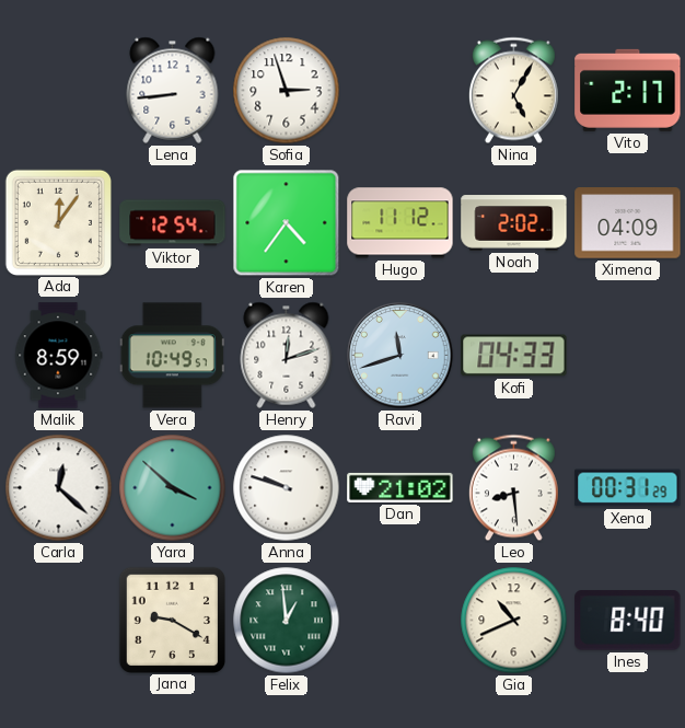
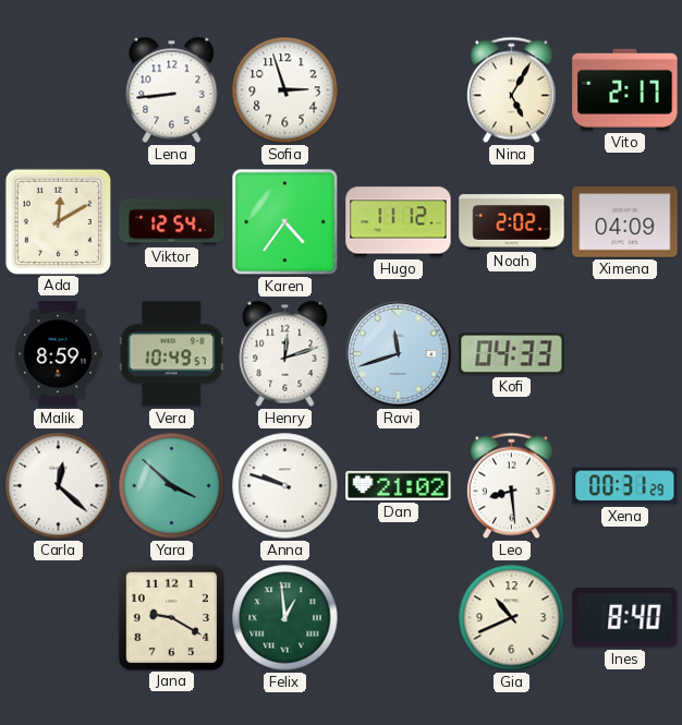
Ada: 12:06 -> 12:10
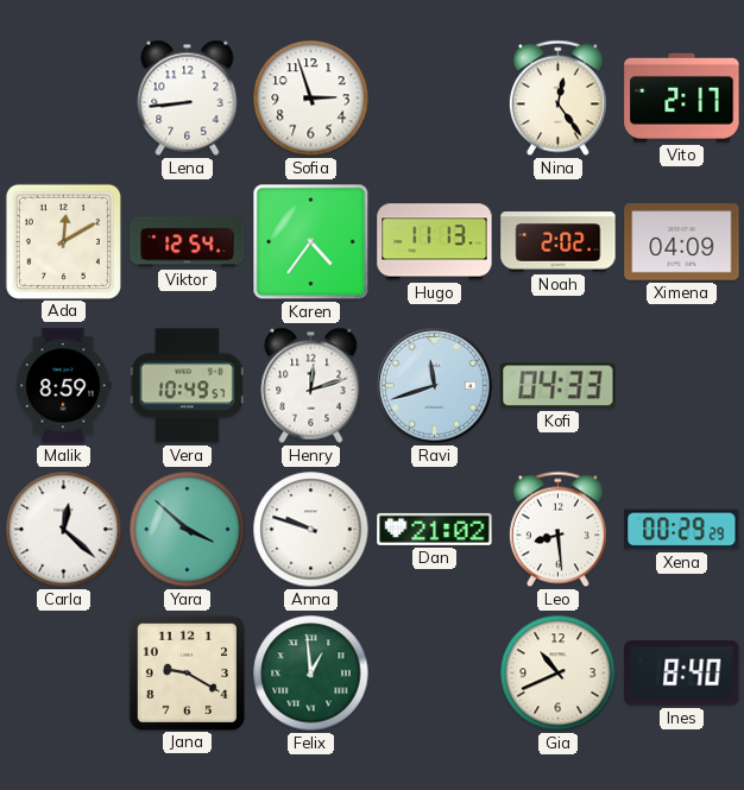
Nina: 5:05 -> 12:24
Hugo: 11:12 -> 11:13
Xena: 00:31 -> 00:29
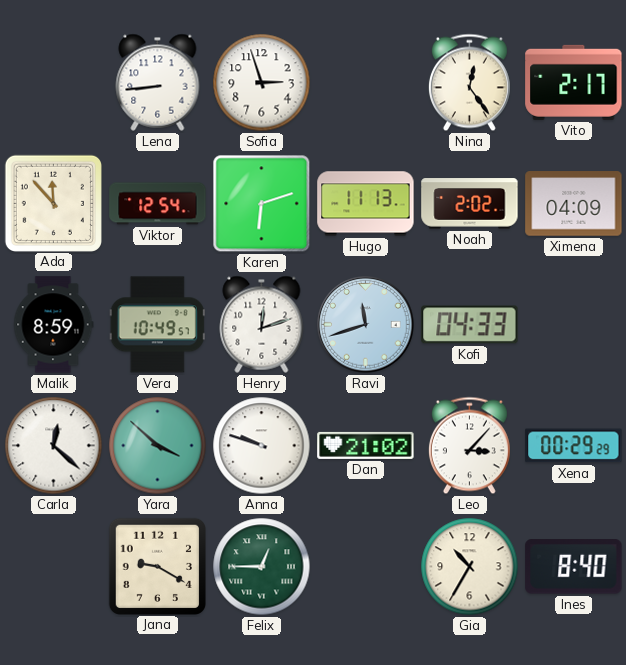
Ada: 12:10 -> 11:53
Karen: 4:36 -> 6:12
Leo: 8:29 -> 3:07
Felix: 12:59 -> 12:45
Gia: 10:41 -> 10:35
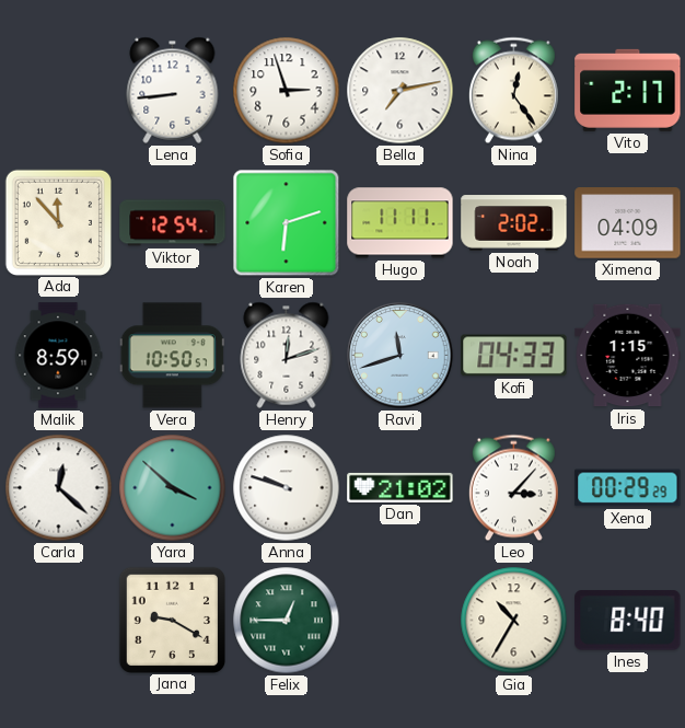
Bella: none -> 7:13
Hugo: 11:13 -> 11:11
Vera: 10:49 -> 10:50
Iris: none -> 1:15
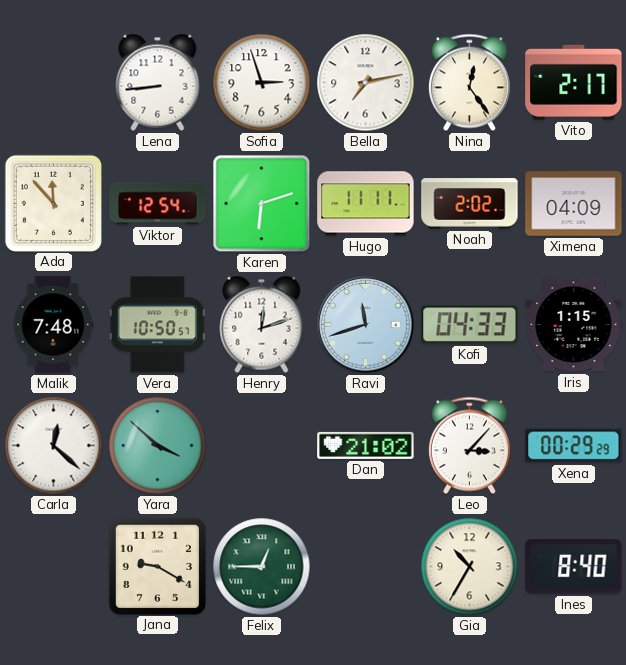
Malik: 8:59 -> 7:48
Anna: 9:48 -> none
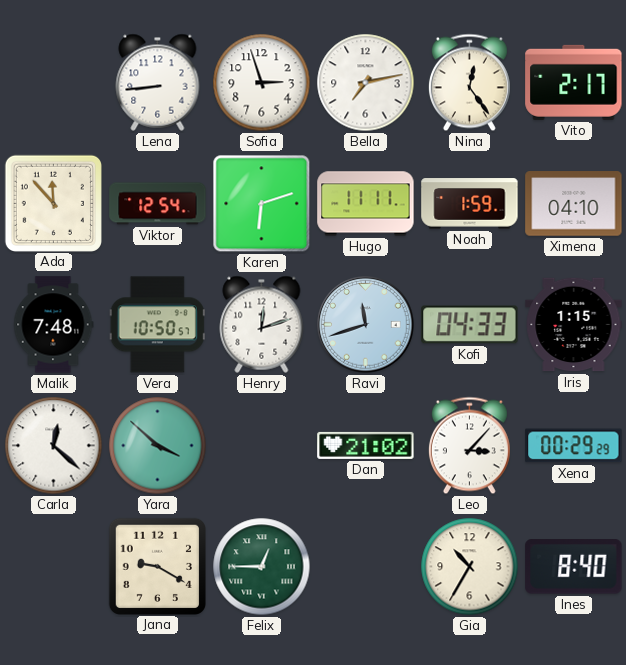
Noah: 2:02 -> 1:59
Ximena: 04:09 -> 04:10
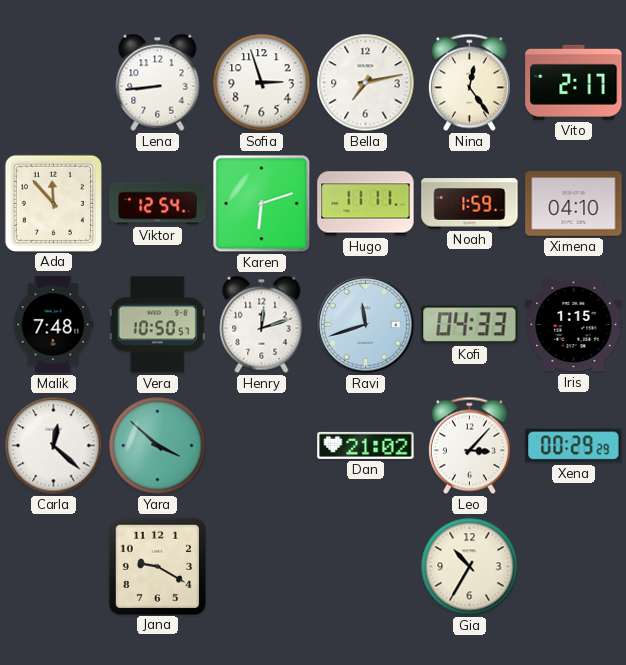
Felix: 12:45 -> none
Ines: 8:40 -> none
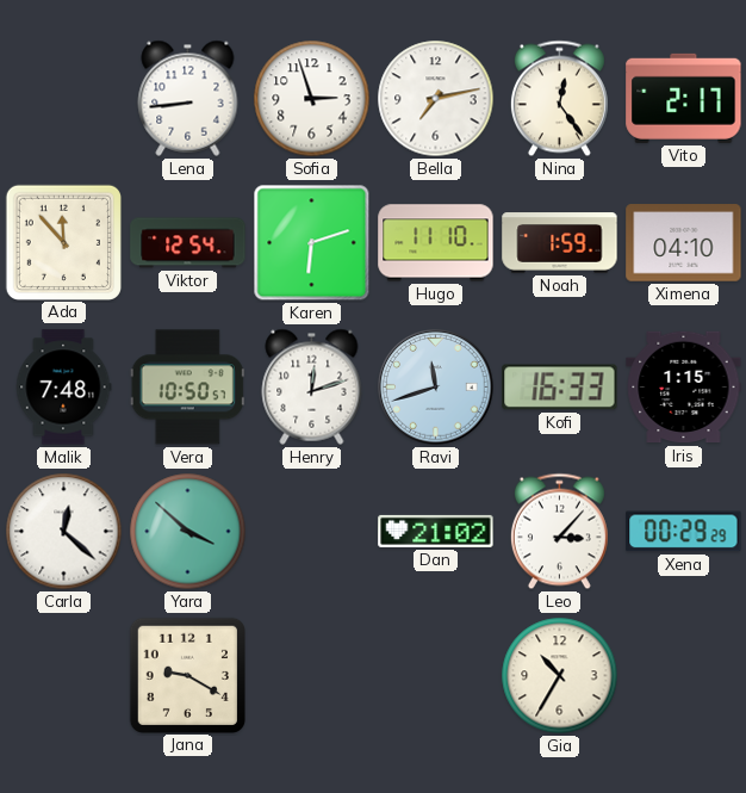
Hugo: 11:11 -> 11:10
Kofi: 04:33 -> 16:33
